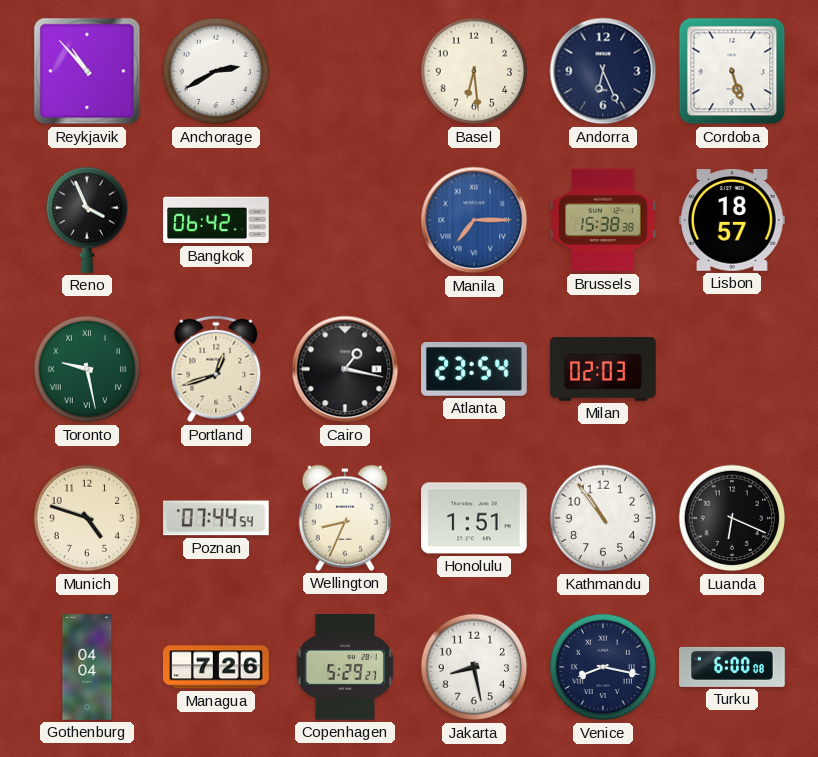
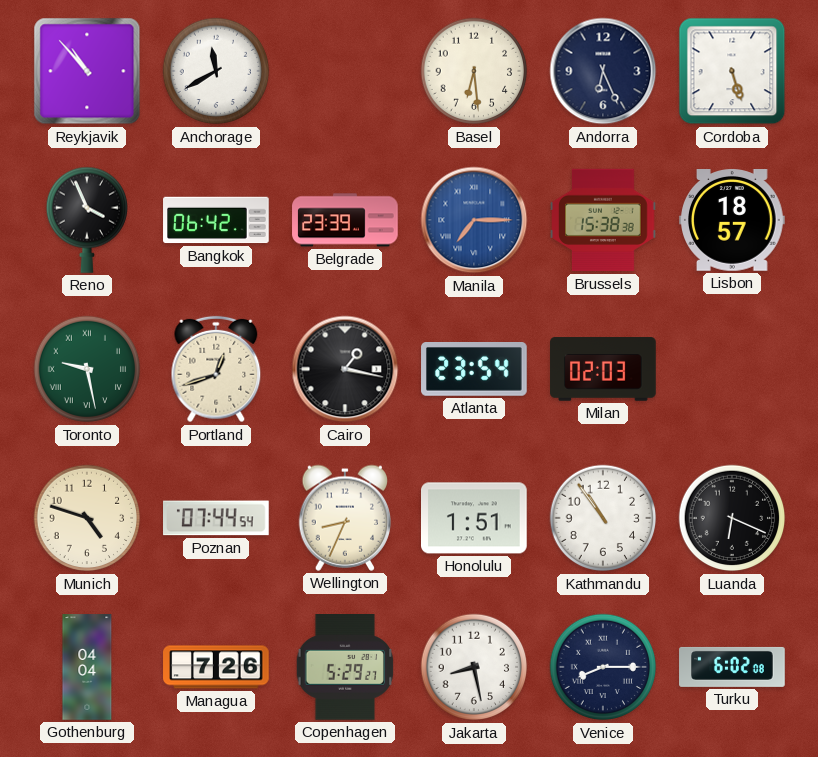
Anchorage: 2:40 -> 11:40
Belgrade: none -> 23:39
Venice: 8:17 -> 8:15
Turku: 6:00 -> 6:02
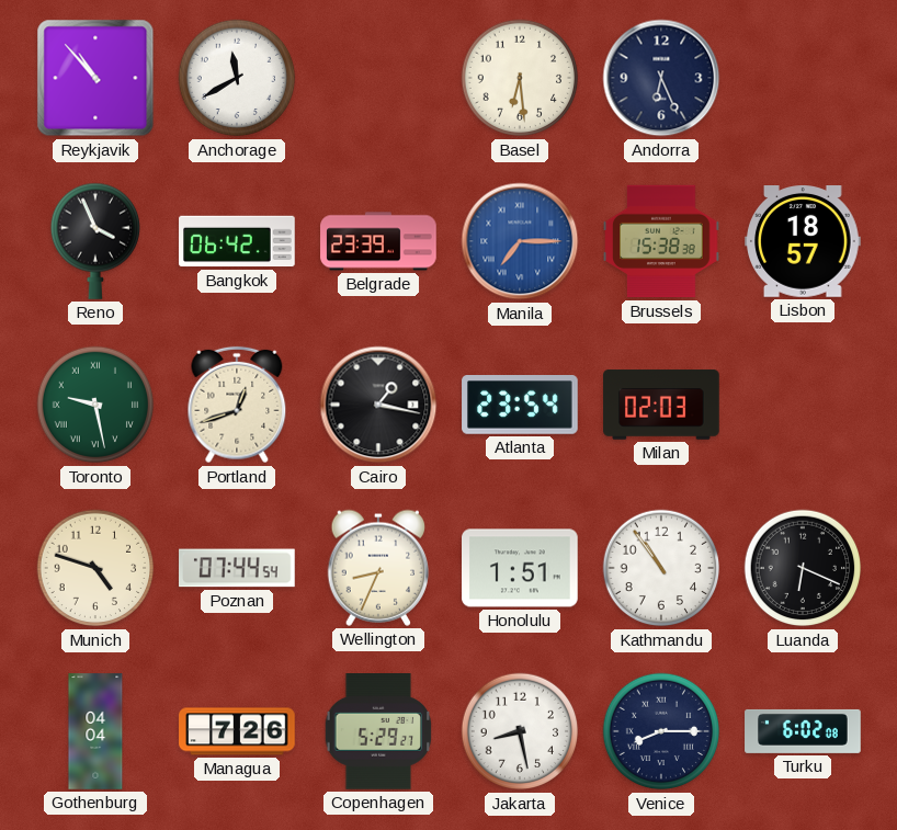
Cordoba: 5:27 -> none
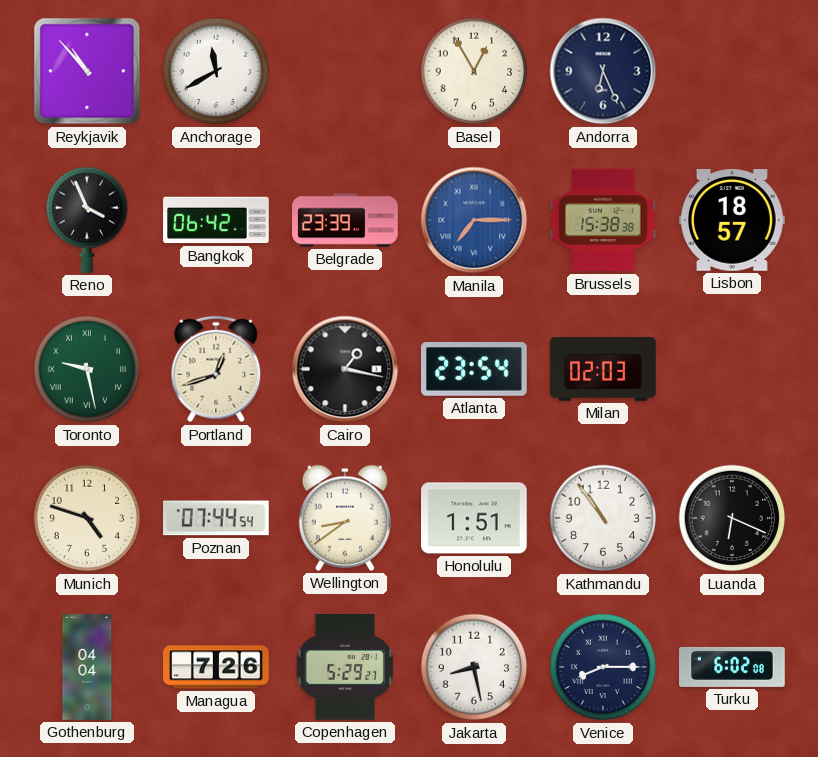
Basel: 6:29 -> 12:55
Wellington: 8:34 -> 8:39
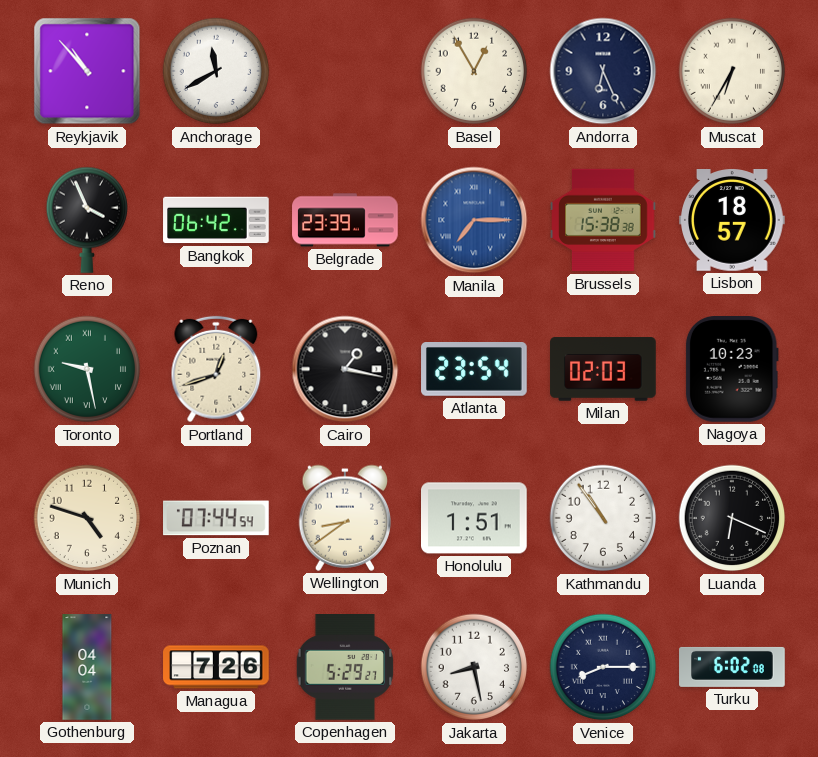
Muscat: none -> 6:35
Nagoya: none -> 10:23
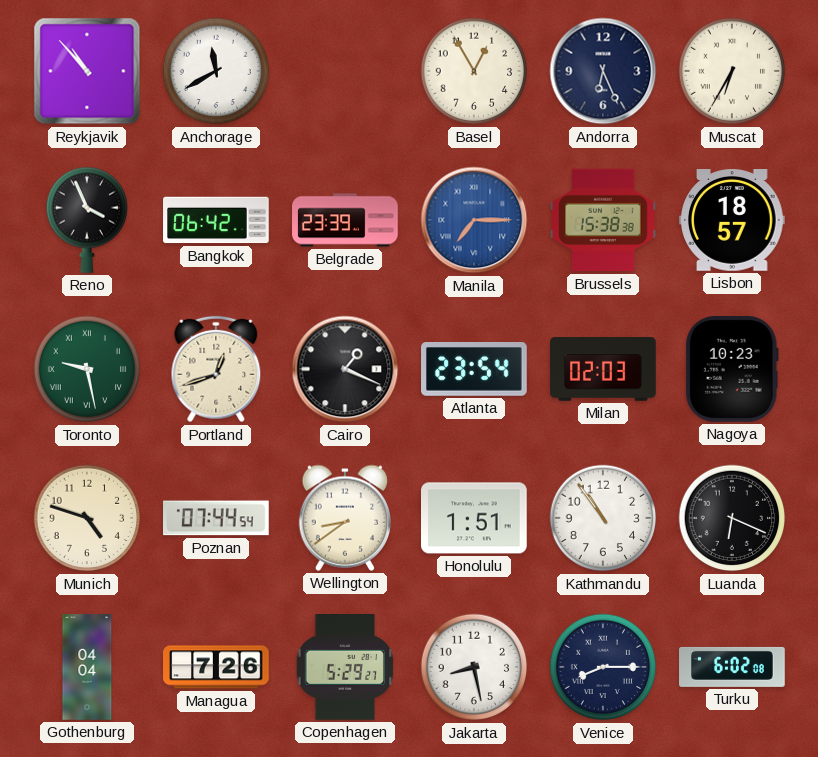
Cairo: 1:17 -> 1:19
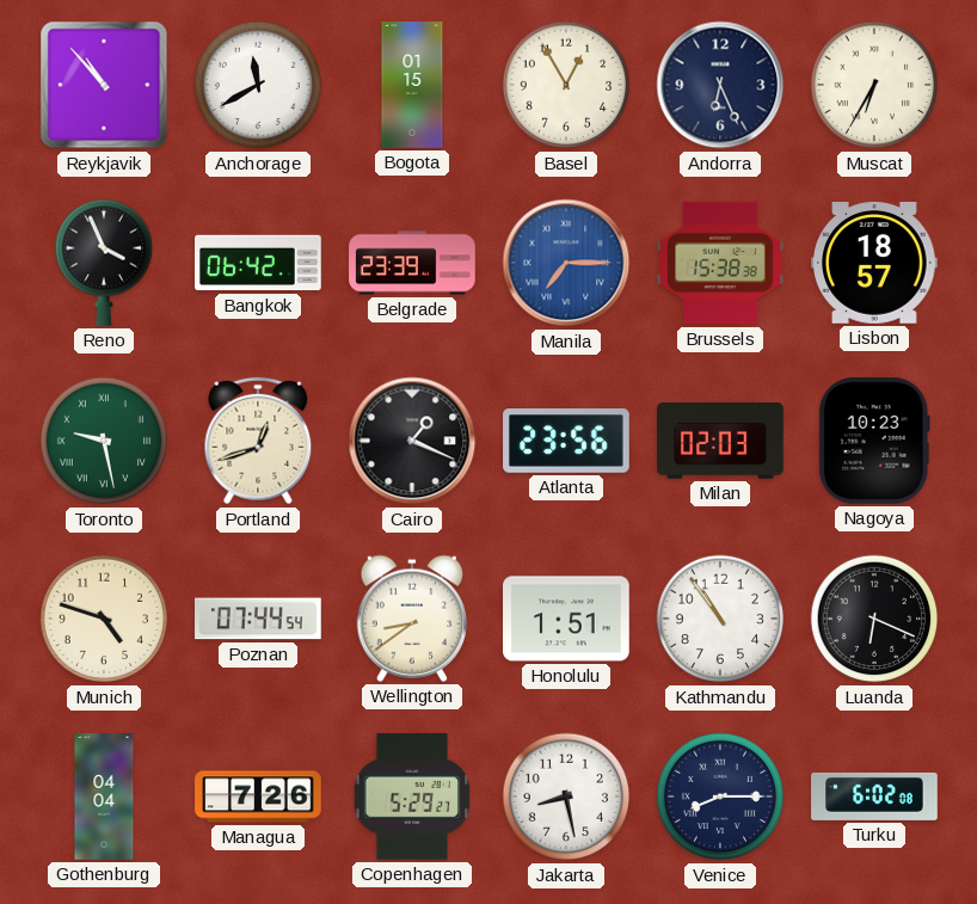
Bogota: none -> 01:15
Atlanta: 23:54 -> 23:56
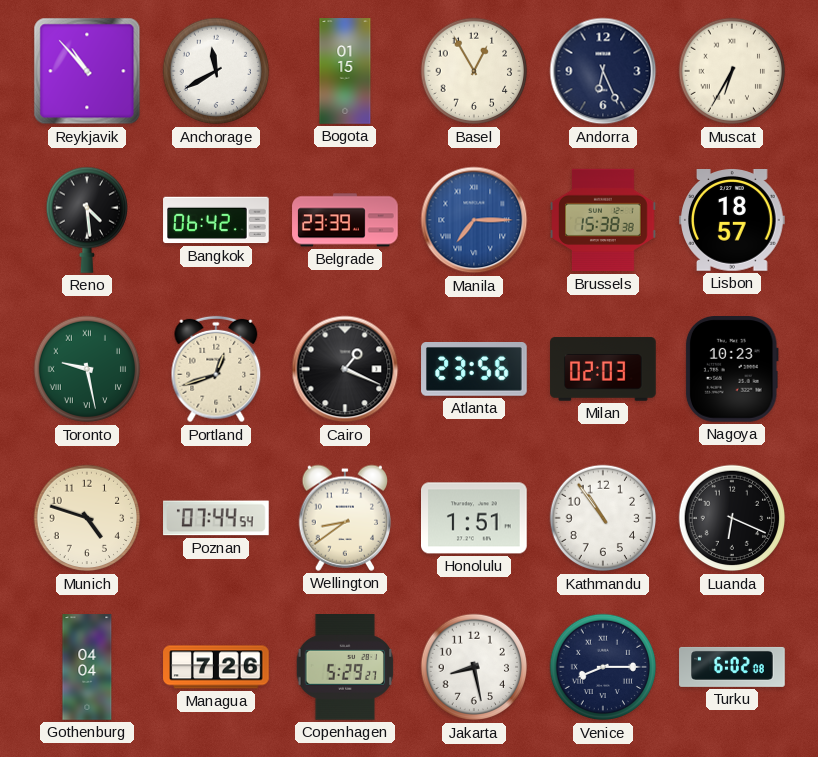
Reno: 3:56 -> 4:29
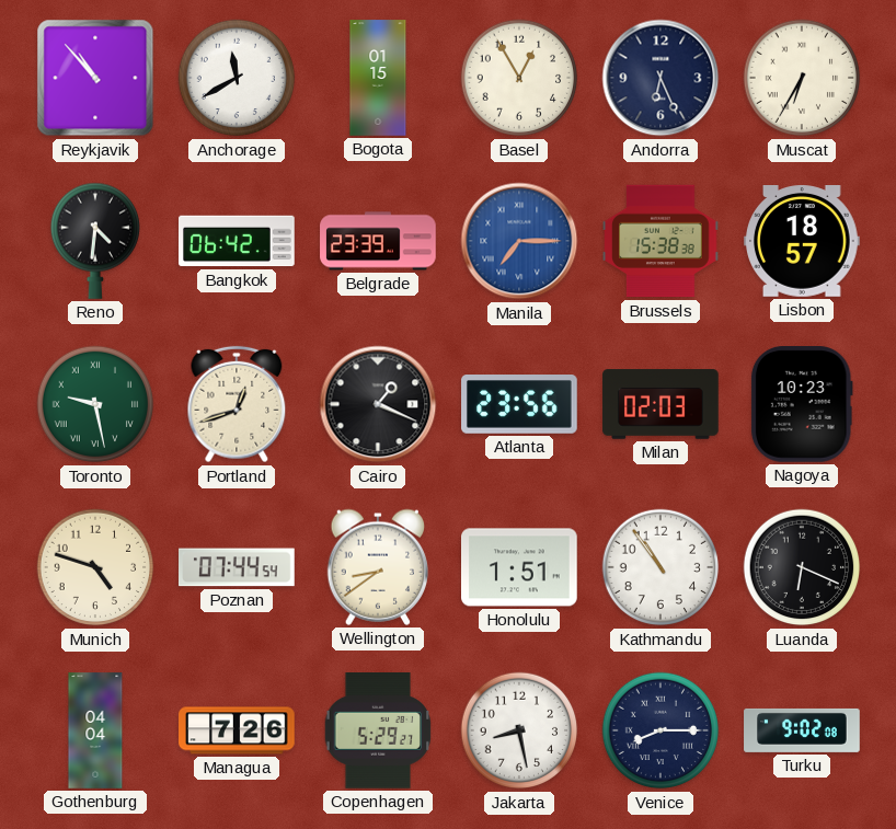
Reno: 4:29 -> 4:31
Turku: 6:02 -> 9:02
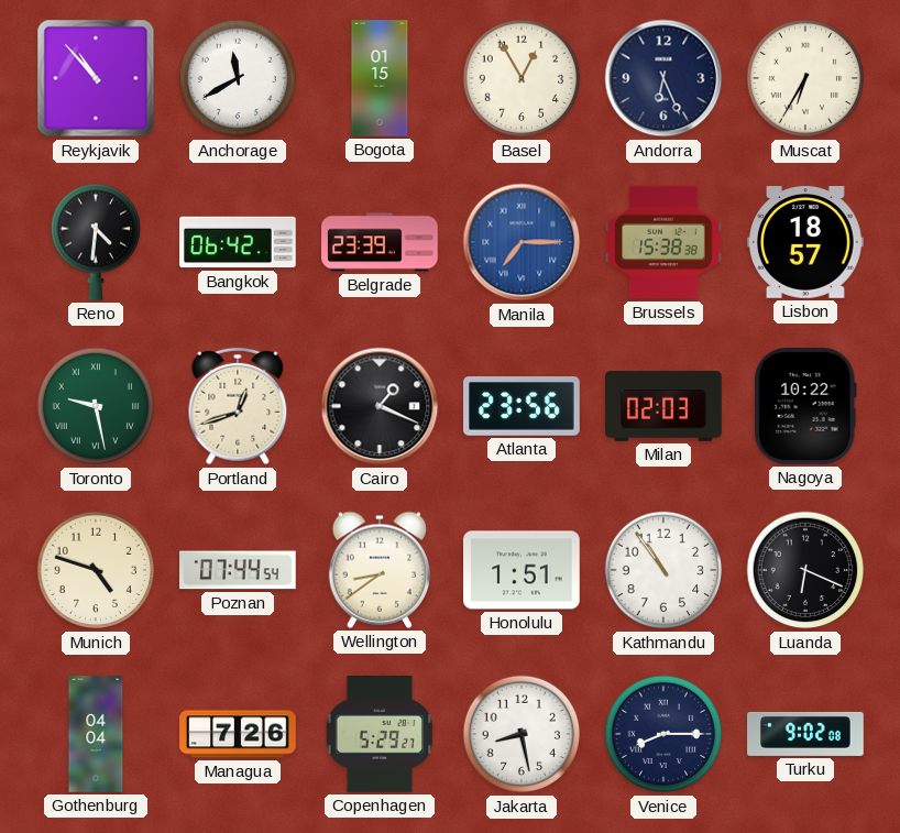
Nagoya: 10:23 -> 10:22
